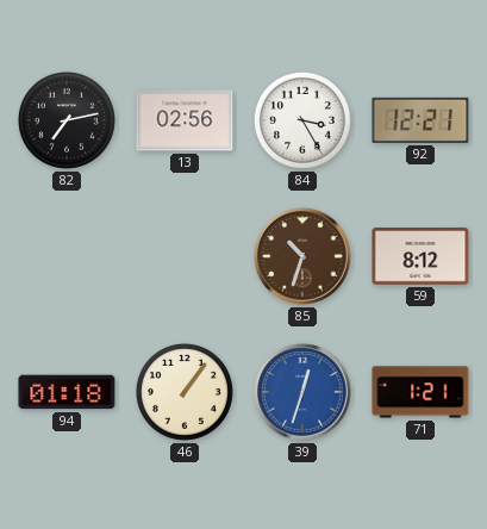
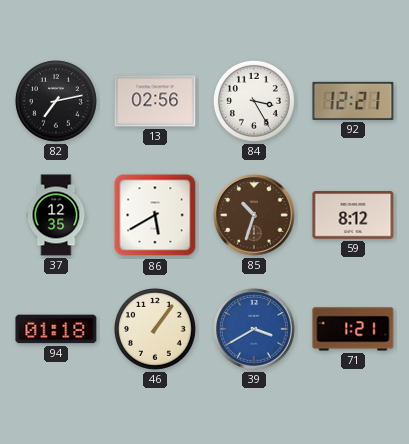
37: none -> 12:35
86: none -> 5:40
39: 12:33 -> 3:40
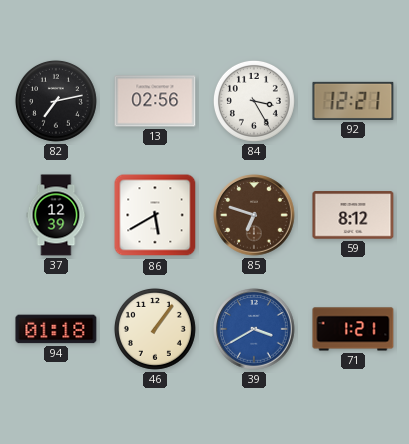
37: 12:35 -> 12:39
85: 10:33 -> 6:48
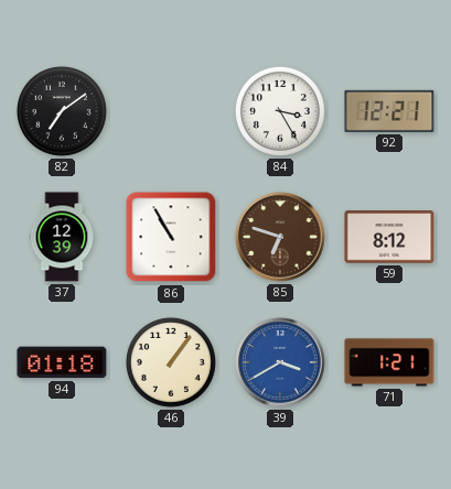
82: 7:13 -> 7:09
13: 02:56 -> none
86: 5:40 -> 10:55
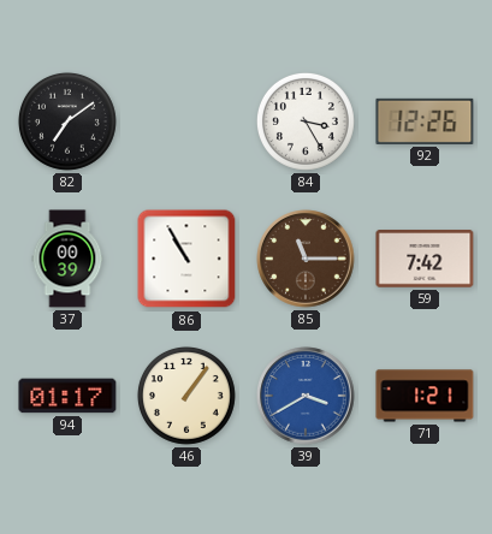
92: 12:21 -> 12:26
37: 12:39 -> 00:39
85: 6:48 -> 11:15
59: 8:12 -> 7:42
94: 01:18 -> 01:17
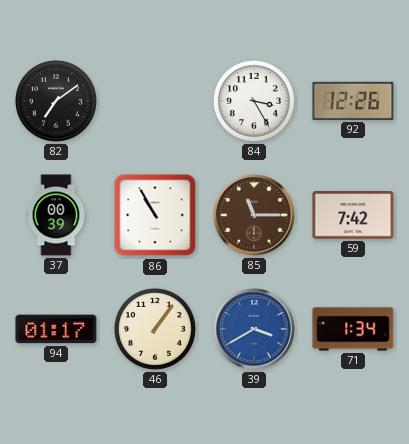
71: 1:21 -> 1:34
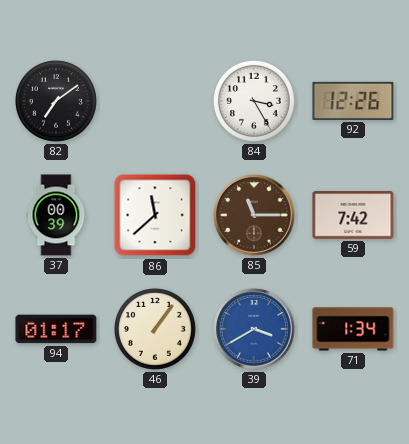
86: 10:55 -> 11:38
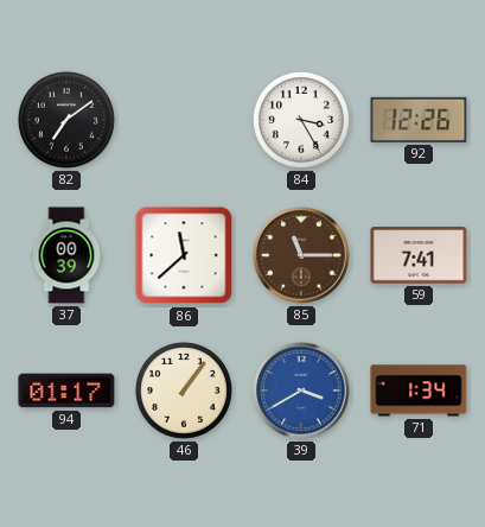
59: 7:42 -> 7:41
